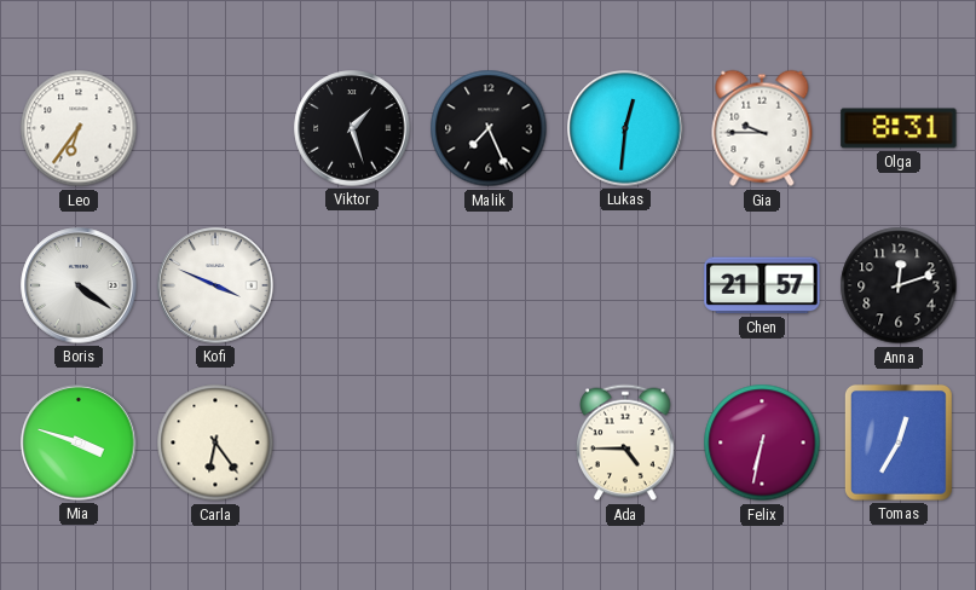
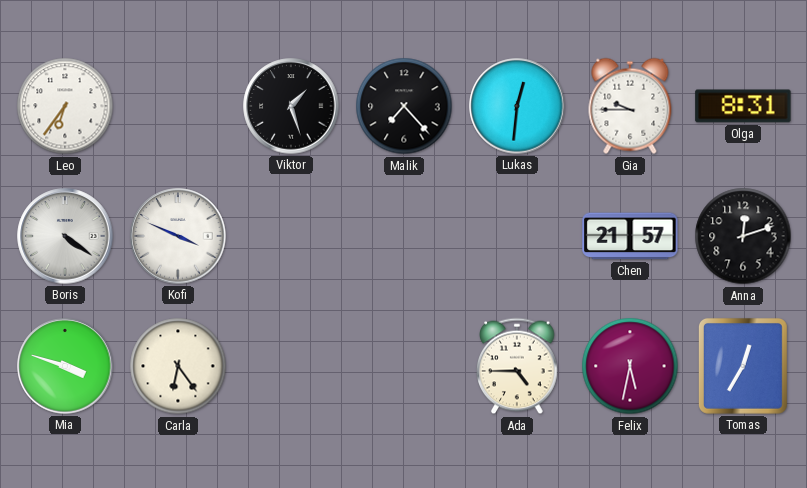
Malik: 7:26 -> 7:23
Felix: 6:32 -> 5:32
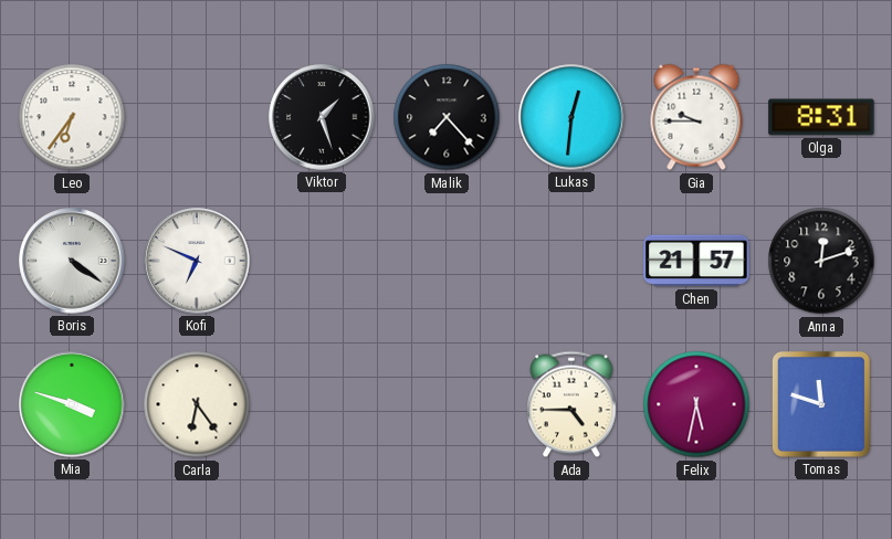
Kofi: 3:49 -> 6:49
Tomas: 12:35 -> 11:48
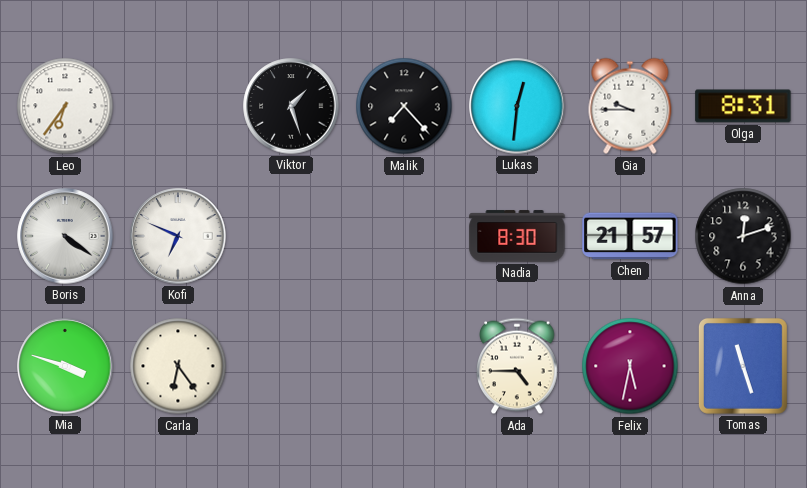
Nadia: none -> 8:30
Tomas: 11:48 -> 11:27
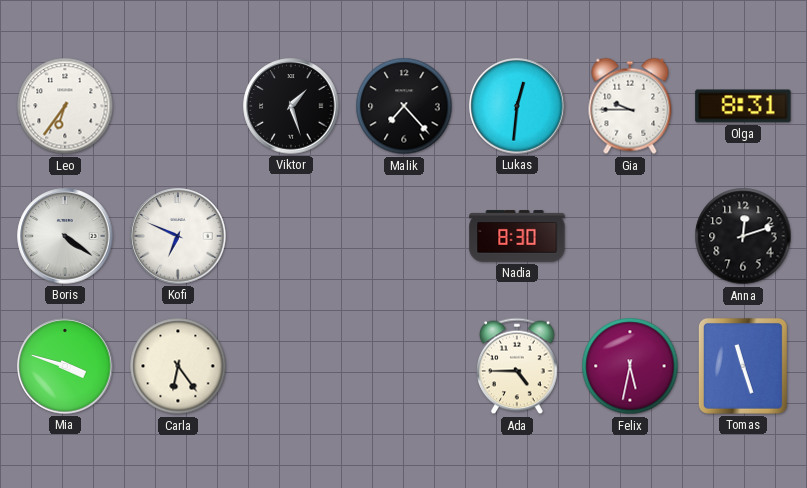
Chen: 21:57 -> none
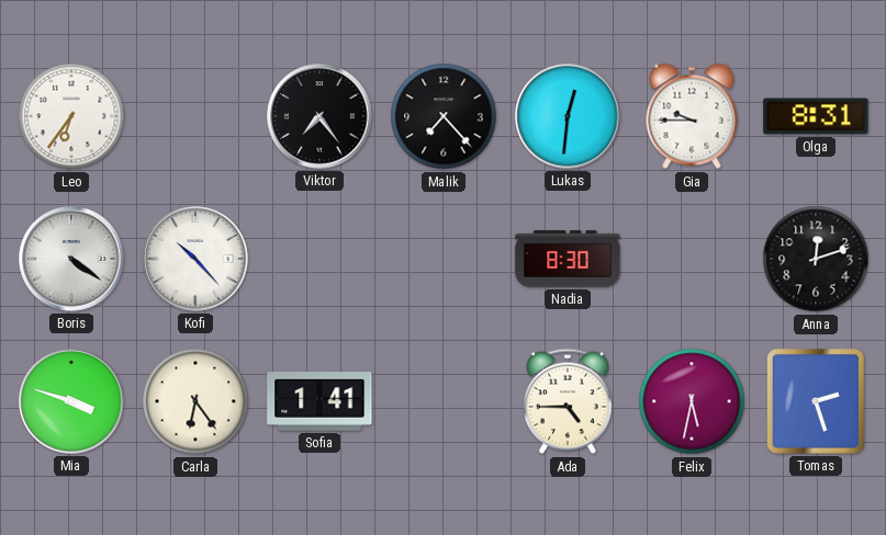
Viktor: 1:27 -> 7:24
Kofi: 6:49 -> 10:23
Sofia: none -> 1:41
Tomas: 11:27 -> 2:27
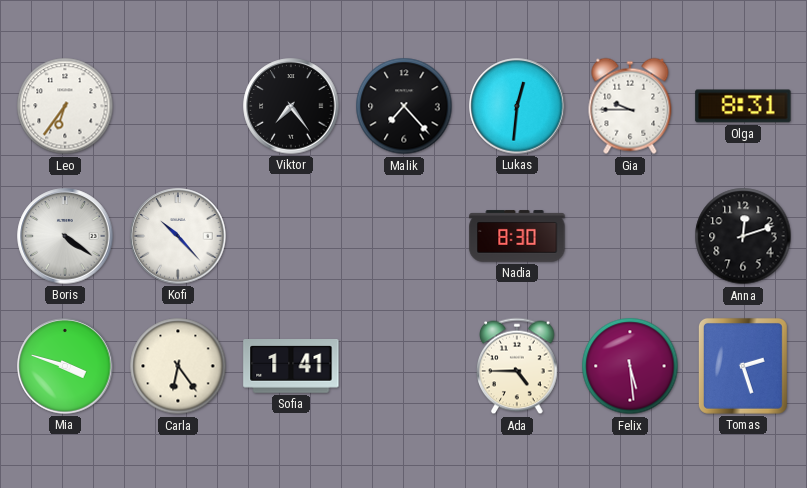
Felix: 5:32 -> 5:29
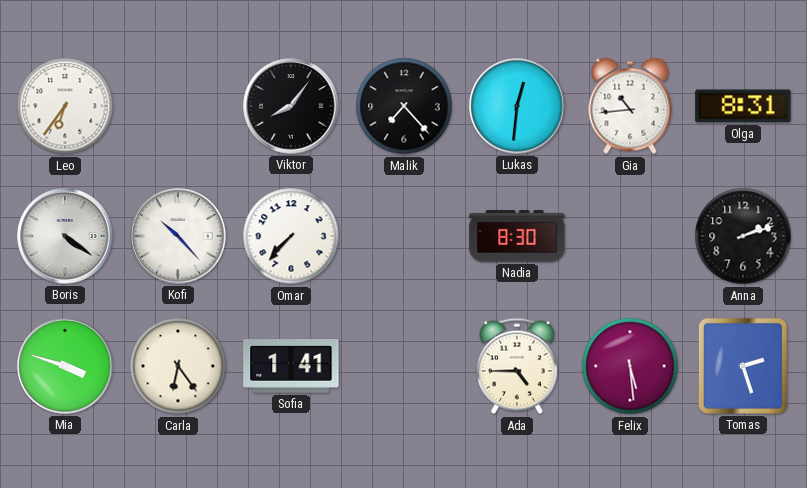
Viktor: 7:24 -> 8:06
Gia: 9:45 -> 10:44
Omar: none -> 7:37
Anna: 12:12 -> 2:12
